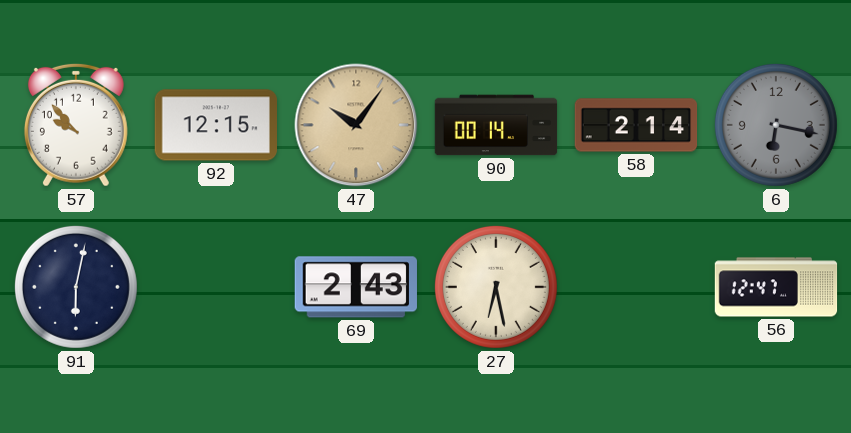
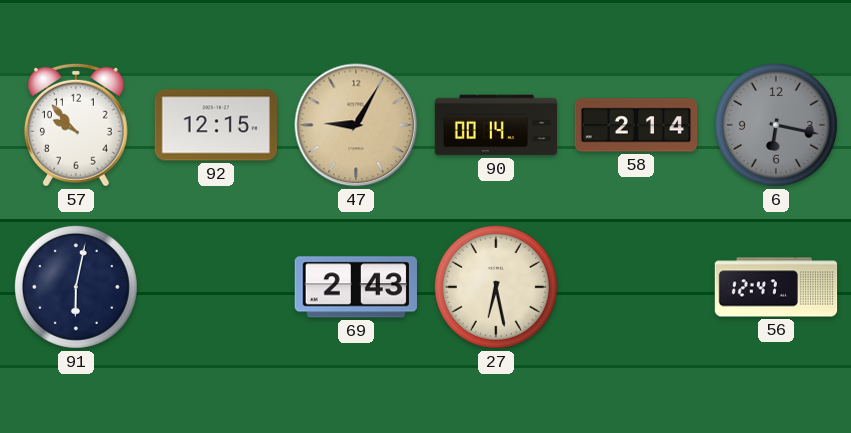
47: 10:06 -> 9:05
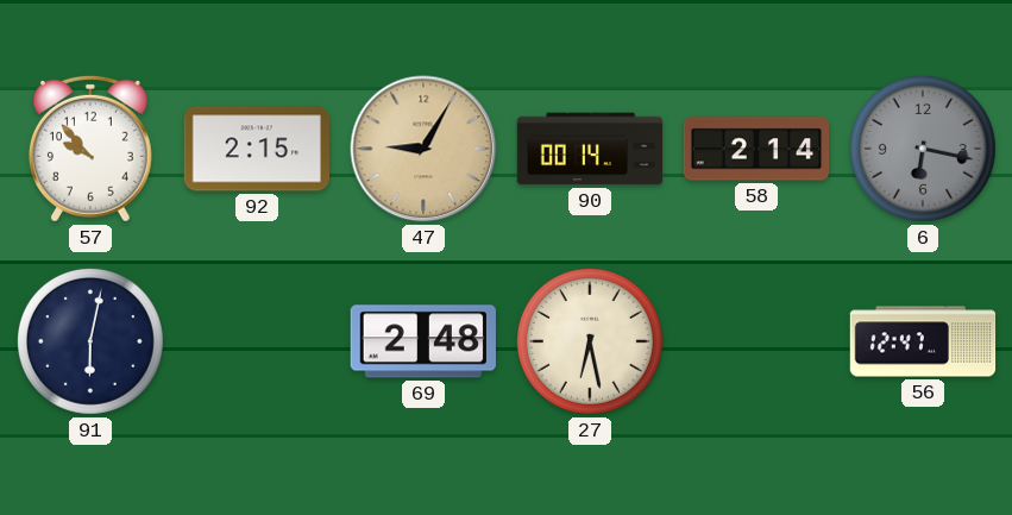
92: 12:15 -> 2:15
69: 2:43 -> 2:48
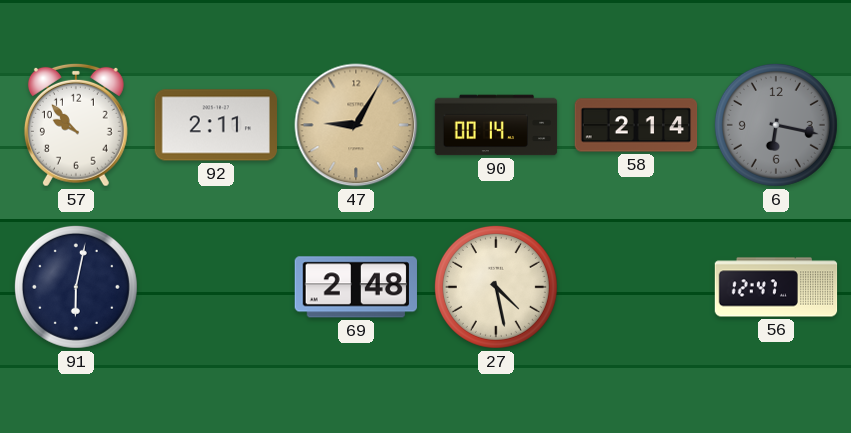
92: 2:15 -> 2:11
27: 6:28 -> 4:28
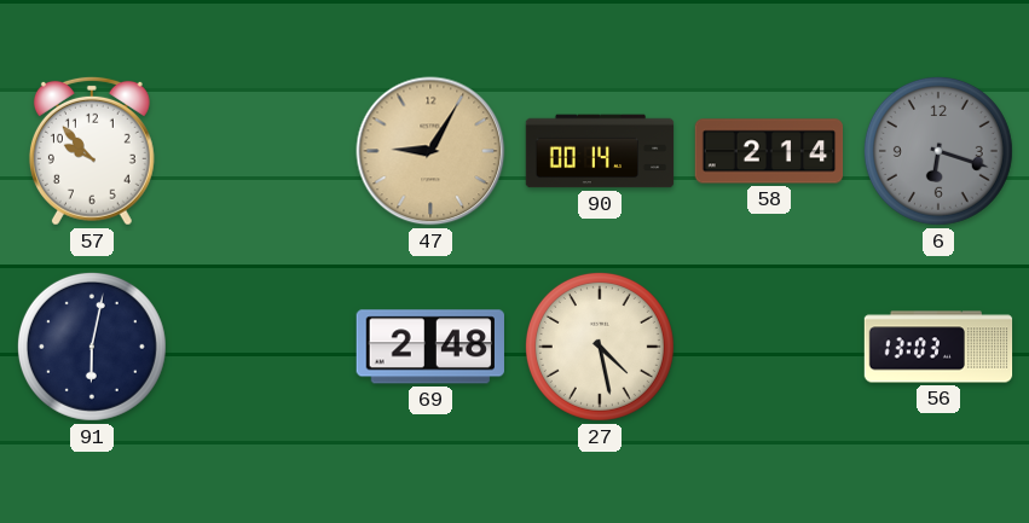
92: 2:11 -> none
6: 6:17 -> 6:18
56: 12:47 -> 13:03
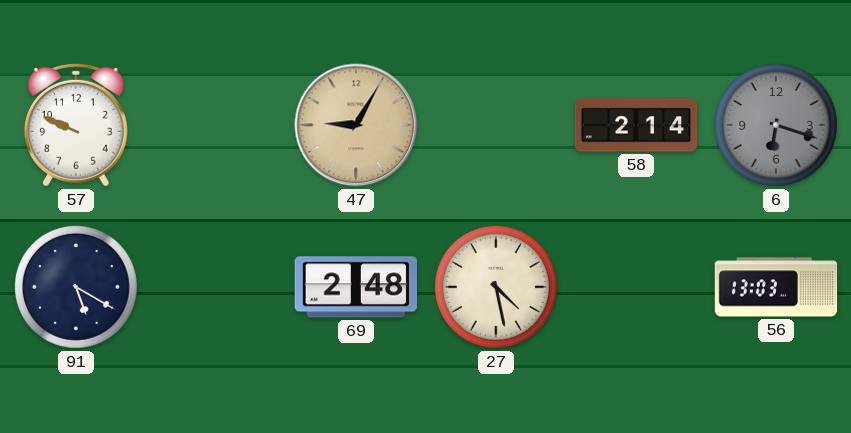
57: 9:53 -> 9:49
90: 00:14 -> none
91: 6:02 -> 5:20
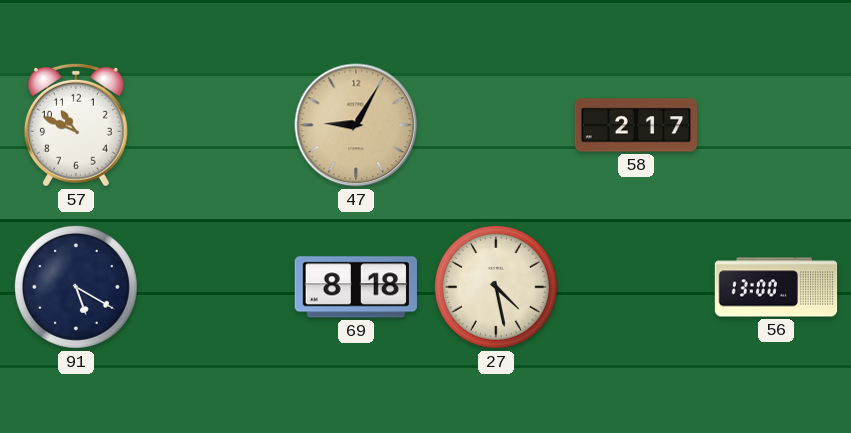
57: 9:49 -> 10:49
58: 2:14 -> 2:17
6: 6:18 -> none
69: 2:48 -> 8:18
56: 13:03 -> 13:00
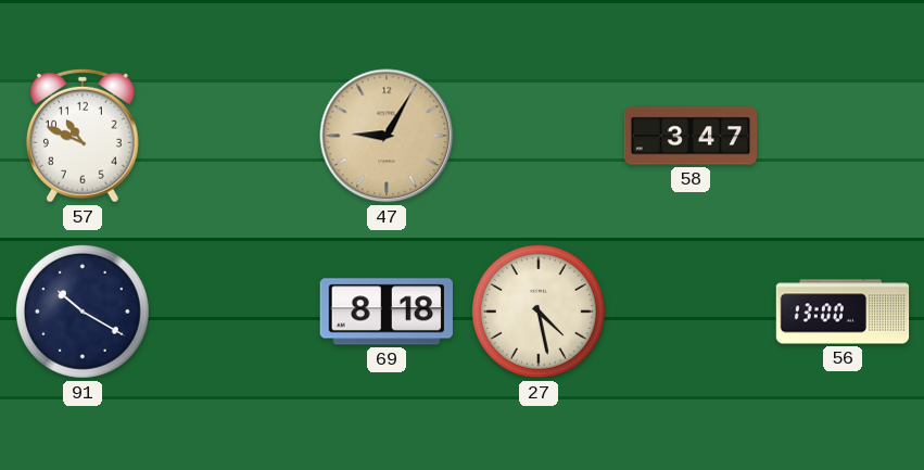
58: 2:17 -> 3:47
91: 5:20 -> 10:20
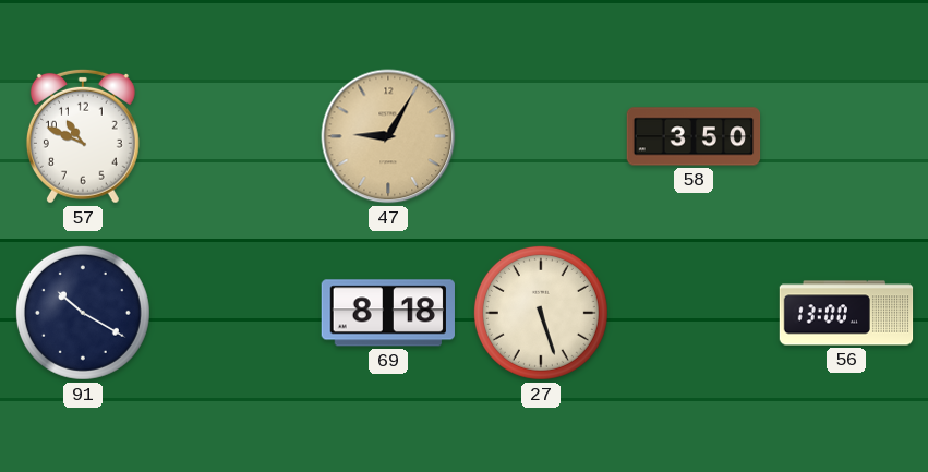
58: 3:47 -> 3:50
27: 4:28 -> 5:27
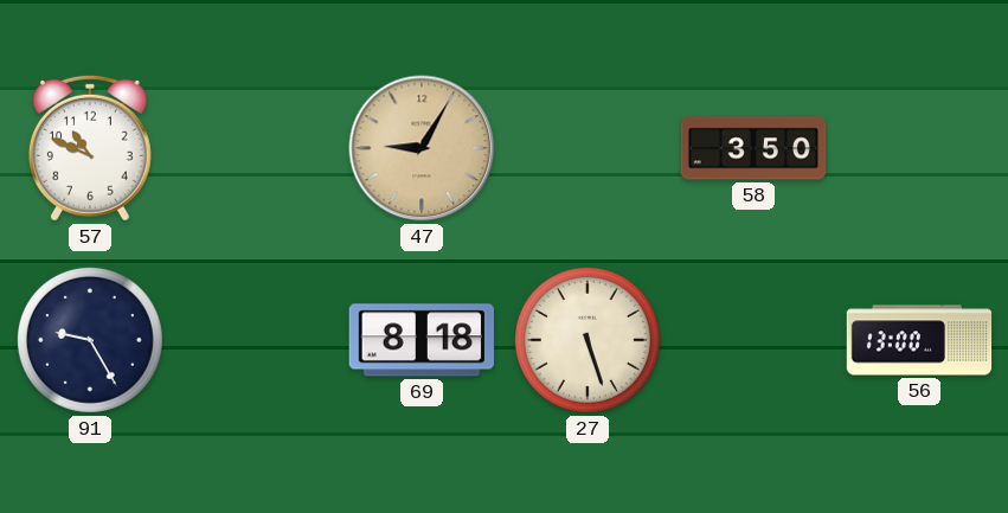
91: 10:20 -> 9:25
